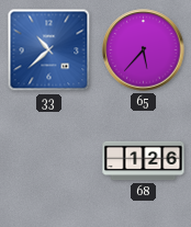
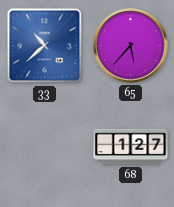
68: 1:26 -> 1:27
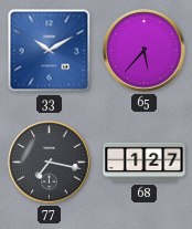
33: 10:38 -> 10:10
77: none -> 7:17
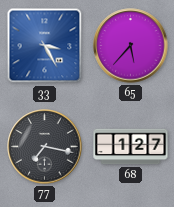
33: 10:10 -> 3:25
